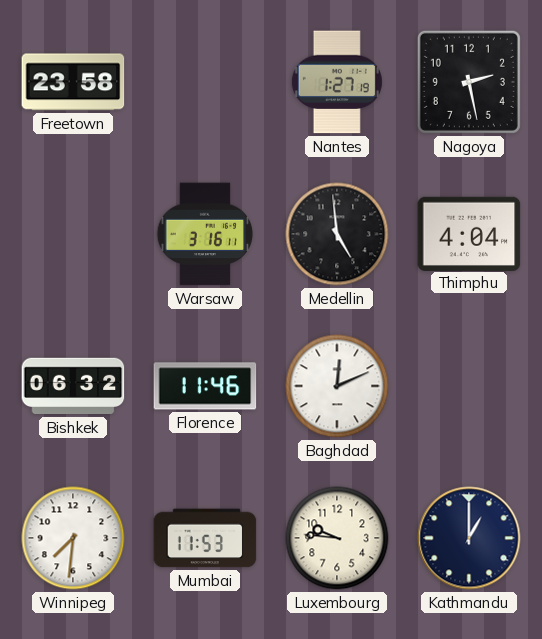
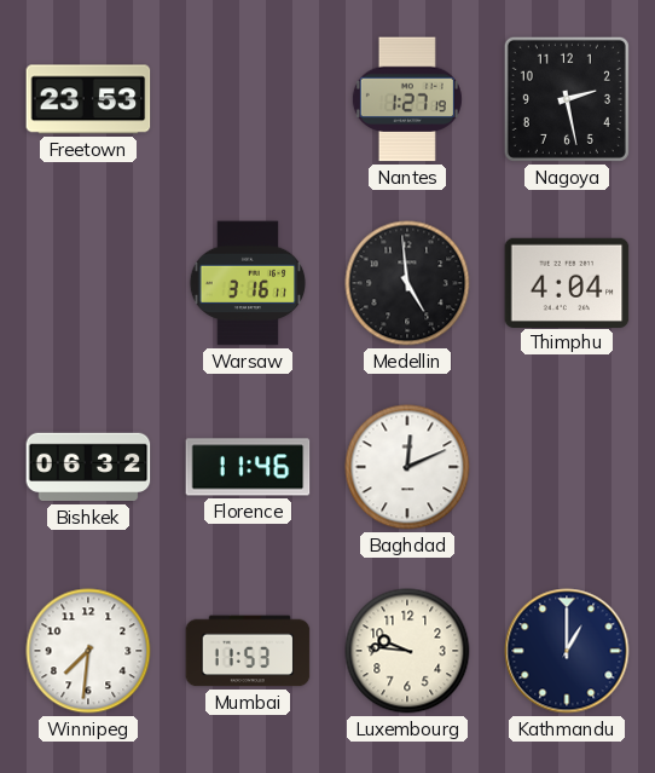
Freetown: 23:58 -> 23:53
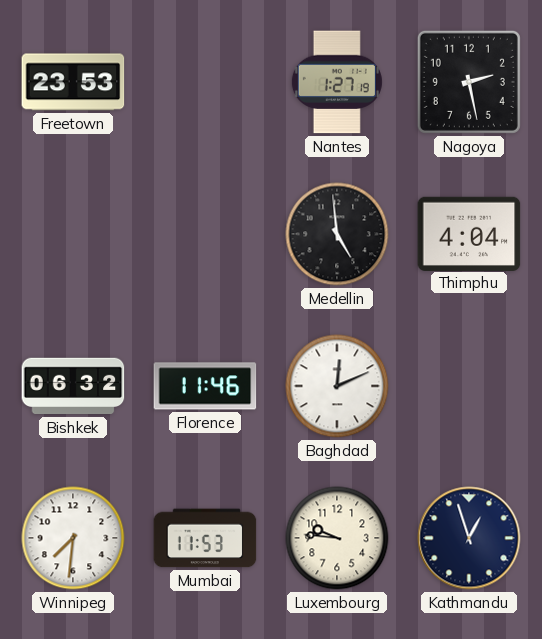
Warsaw: 3:16 -> none
Kathmandu: 1:00 -> 12:57
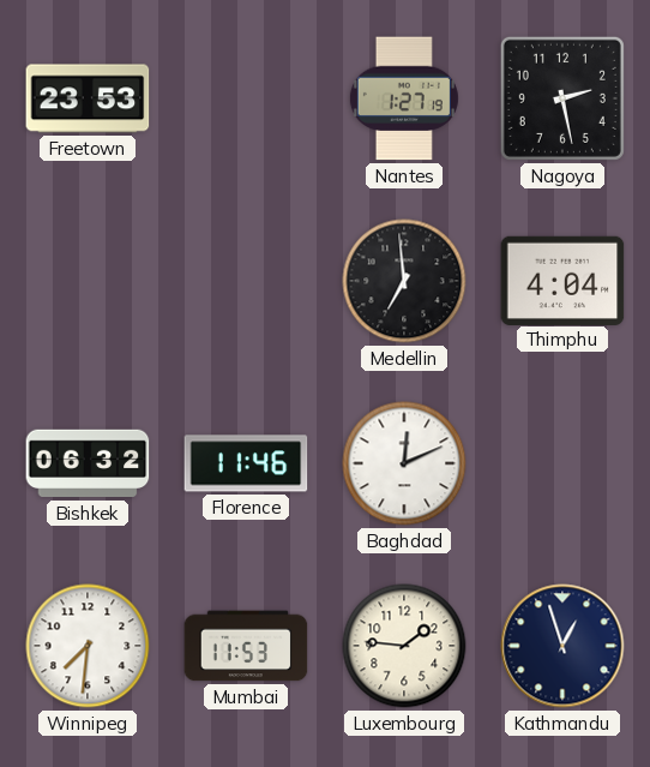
Medellin: 4:59 -> 6:59
Luxembourg: 9:46 -> 1:46
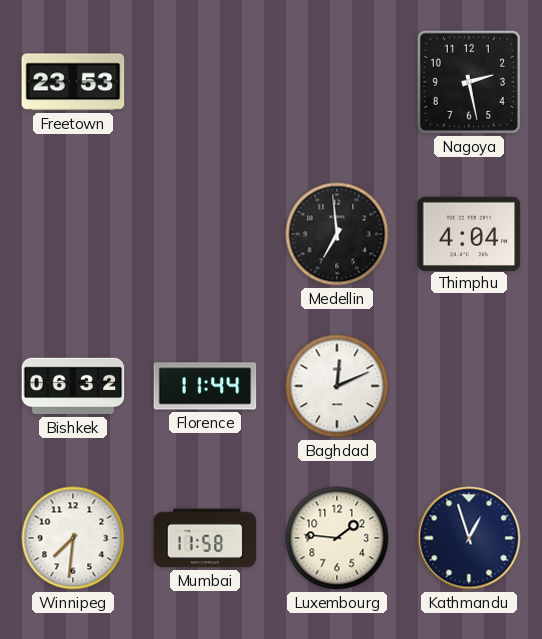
Nantes: 1:27 -> none
Florence: 11:46 -> 11:44
Mumbai: 11:53 -> 11:58
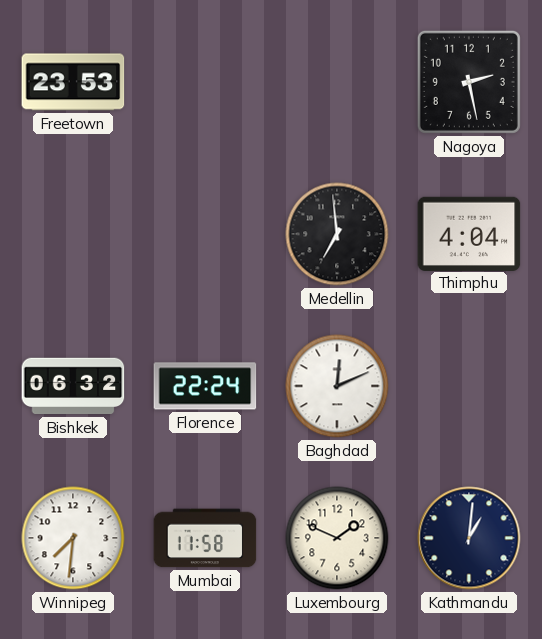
Florence: 11:44 -> 22:24
Luxembourg: 1:46 -> 1:49
Kathmandu: 12:57 -> 1:01
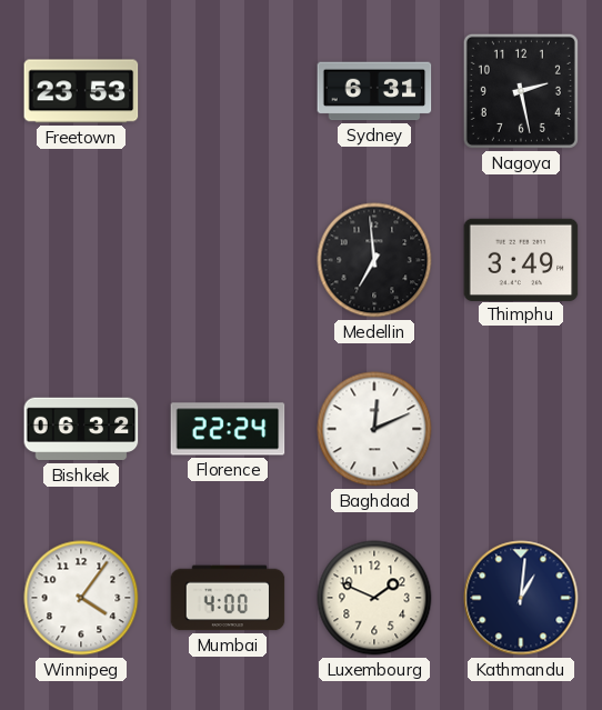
Sydney: none -> 6:31
Thimphu: 4:04 -> 3:49
Winnipeg: 7:31 -> 4:06
Mumbai: 11:58 -> 4:00
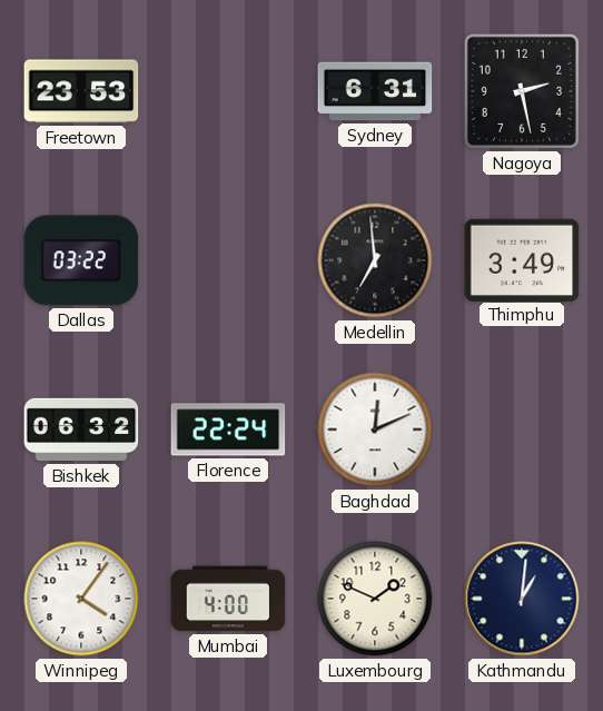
Dallas: none -> 03:22
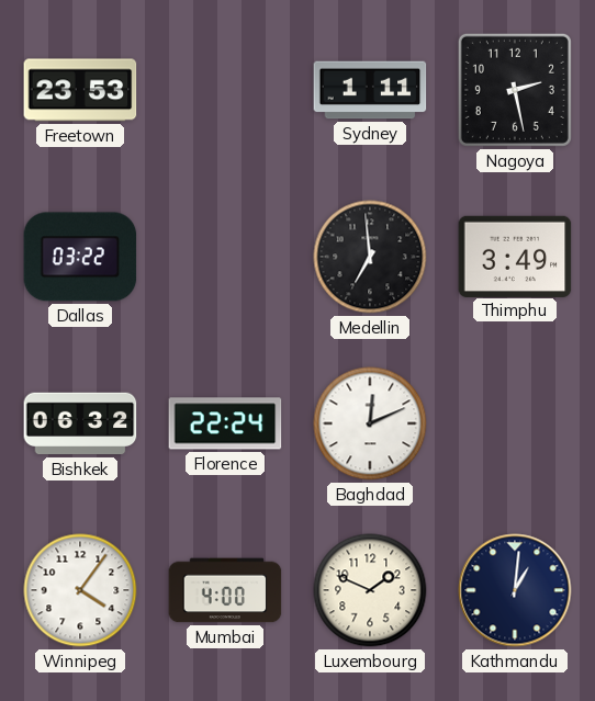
Sydney: 6:31 -> 1:11
